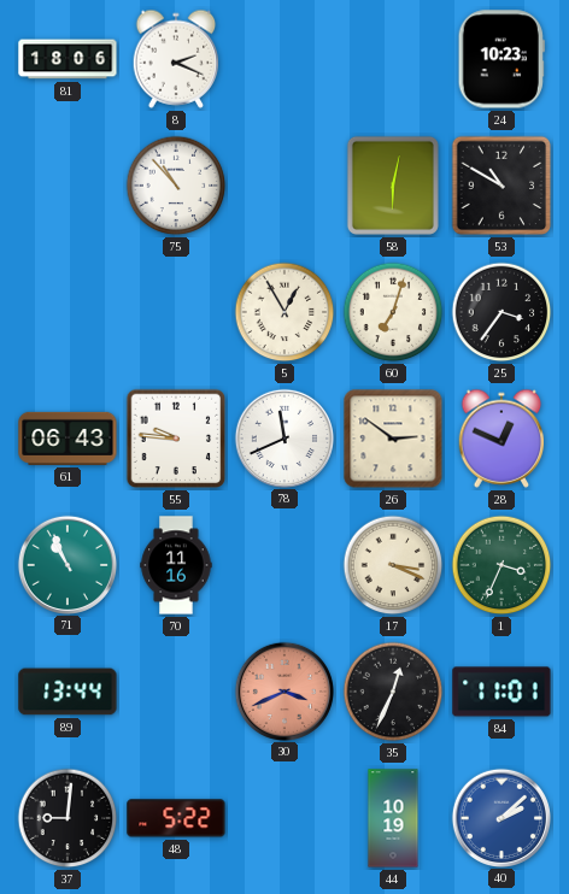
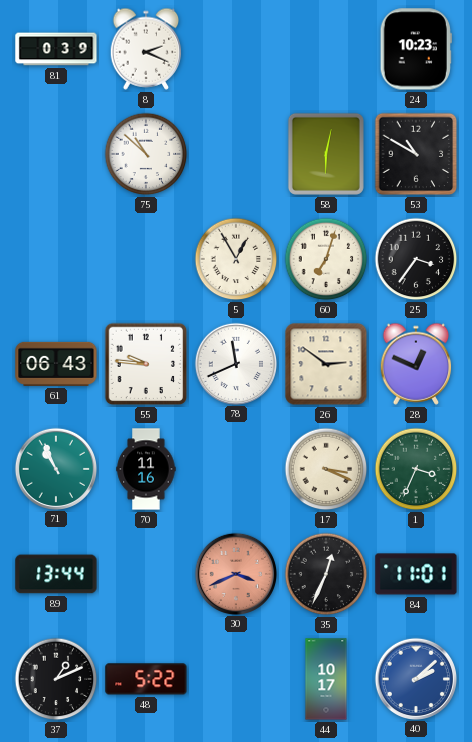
81: 18:06 -> 0:39
75: 10:53 -> 10:52
37: 9:01 -> 1:11
44: 10:19 -> 10:17
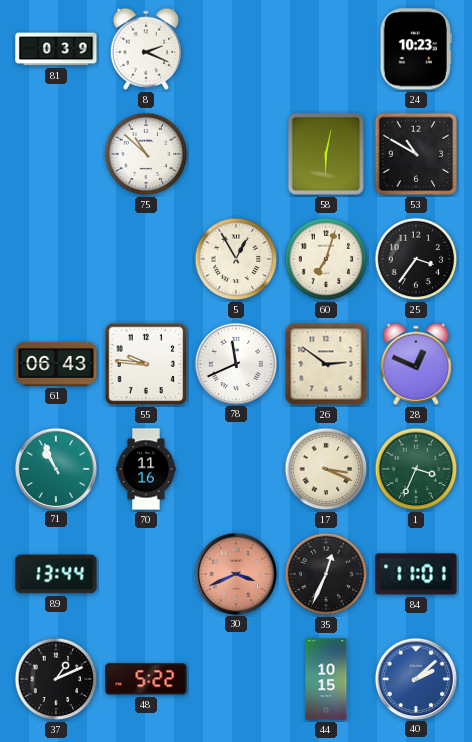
44: 10:17 -> 10:15
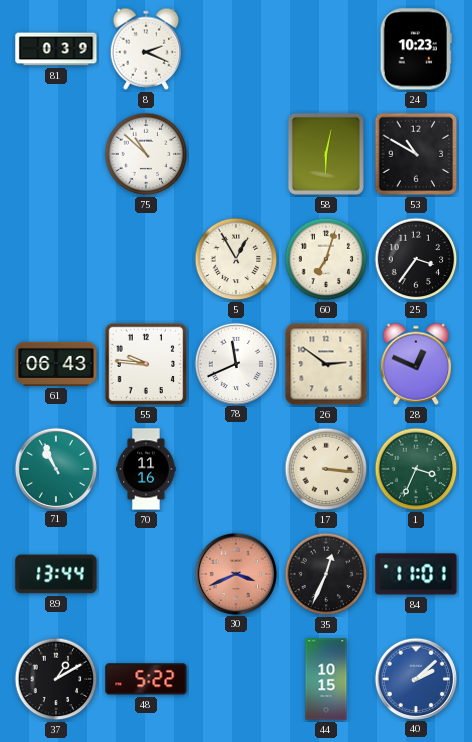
17: 3:19 -> 3:16
37: 1:11 -> 1:10
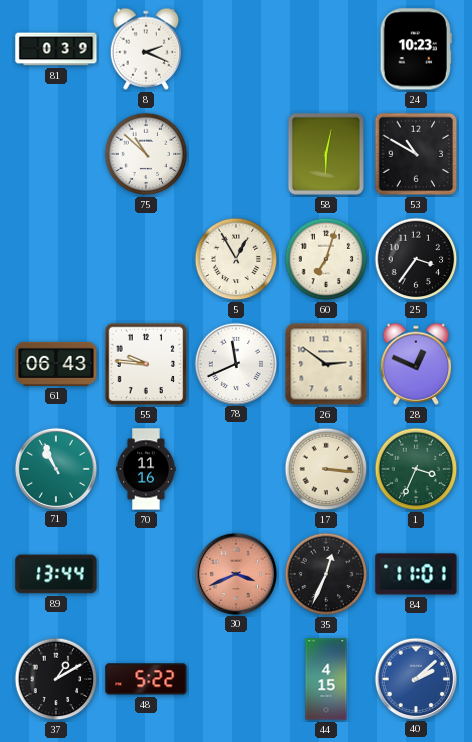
44: 10:15 -> 4:15
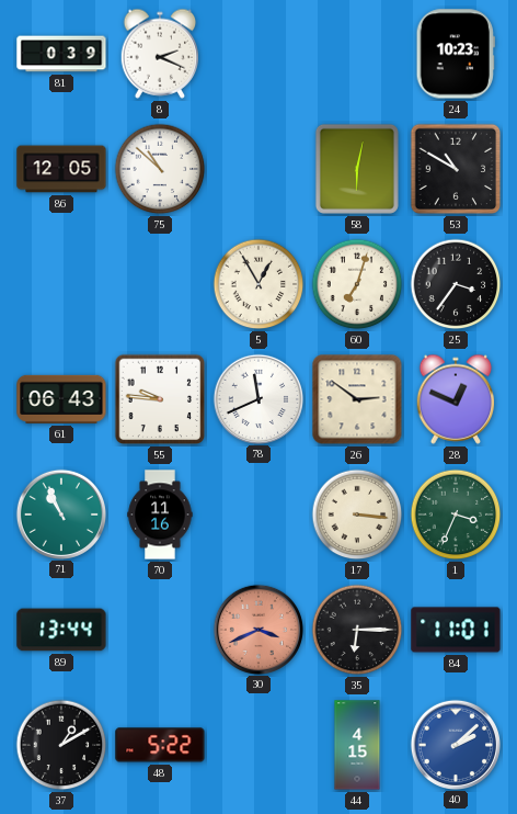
86: none -> 12:05
35: 12:34 -> 6:15
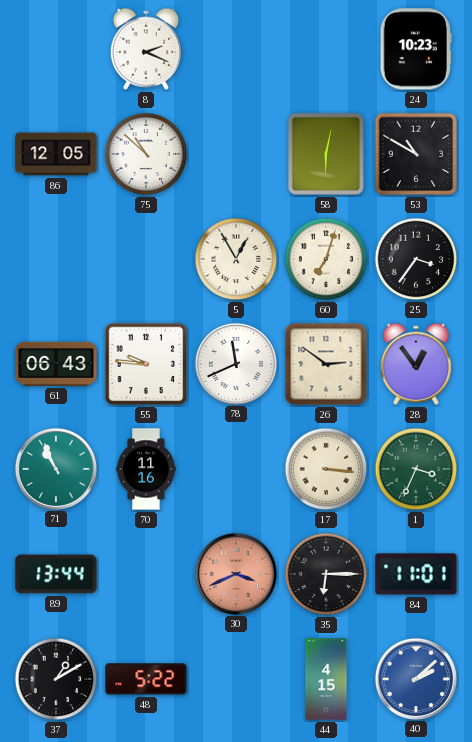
81: 0:39 -> none
28: 12:49 -> 12:54
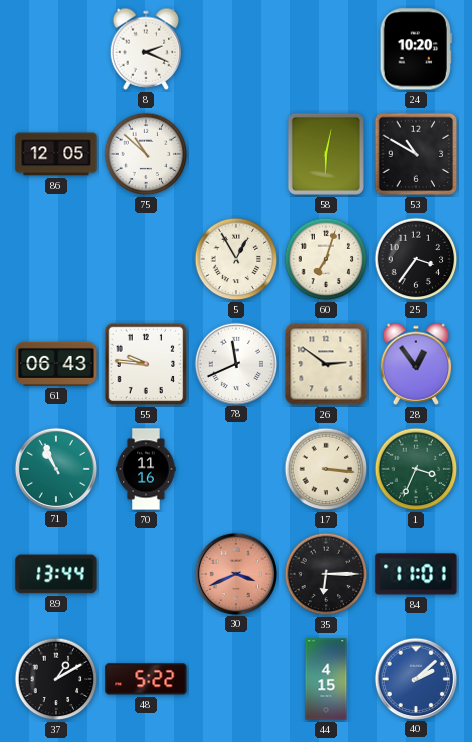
24: 10:23 -> 10:20
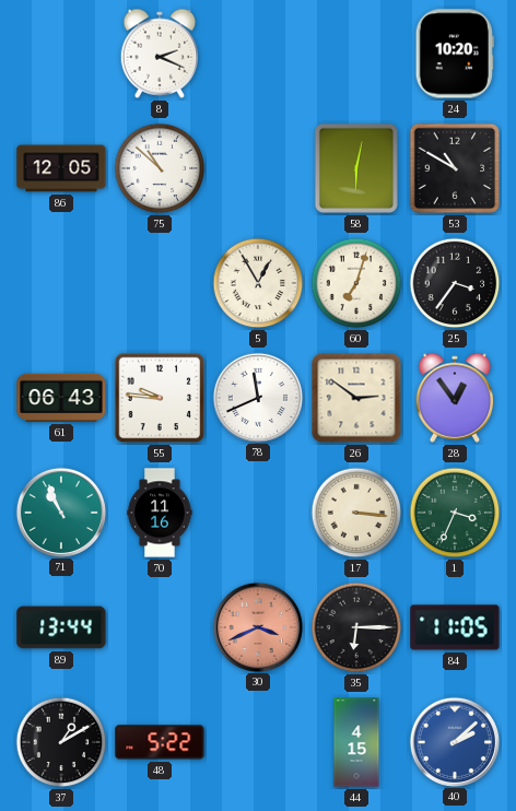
84: 11:01 -> 11:05
